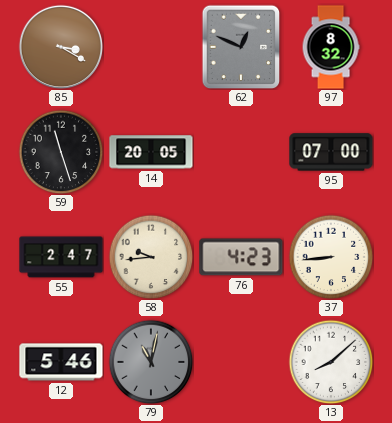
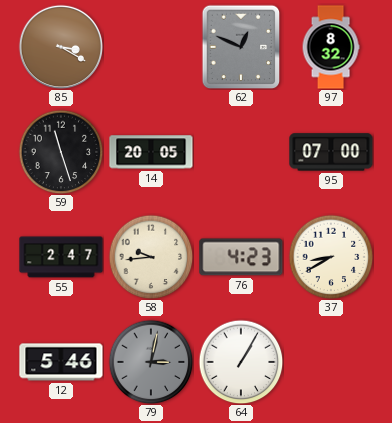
37: 8:44 -> 8:40
79: 11:02 -> 3:02
64: none -> 1:05
13: 8:08 -> none
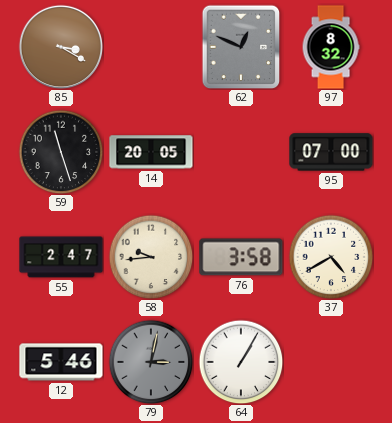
76: 4:23 -> 3:58
37: 8:40 -> 4:40
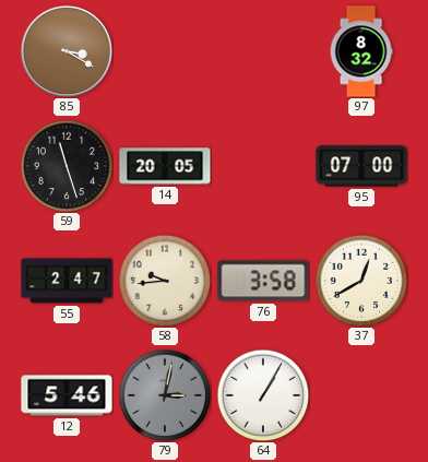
62: 12:49 -> none
37: 4:40 -> 12:40
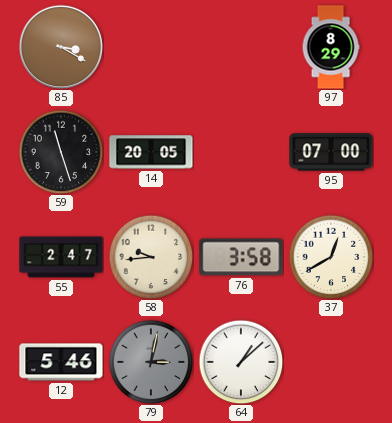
97: 8:32 -> 8:29
64: 1:05 -> 1:08
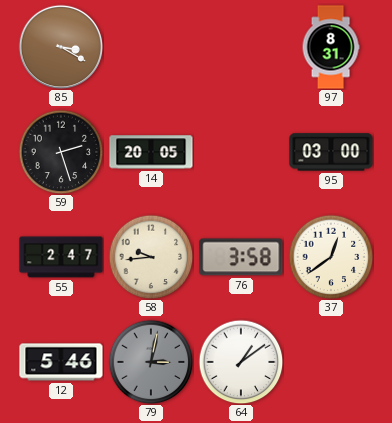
97: 8:29 -> 8:31
59: 11:27 -> 2:27
95: 07:00 -> 03:00
37: 12:40 -> 12:39
64: 1:08 -> 1:09
